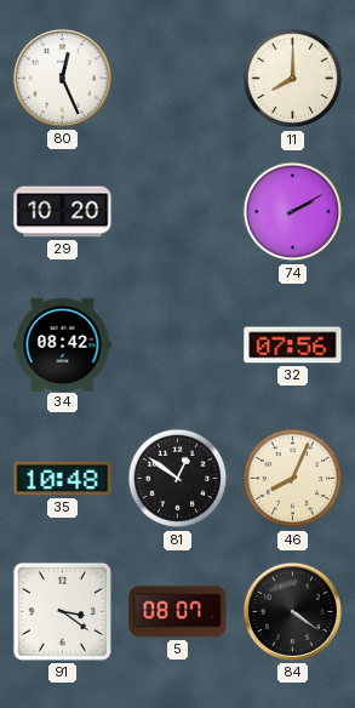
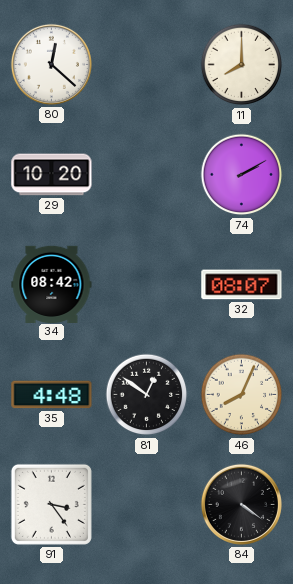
80: 12:26 -> 12:22
32: 07:56 -> 08:07
35: 10:48 -> 4:48
91: 3:21 -> 3:24
5: 08:07 -> none
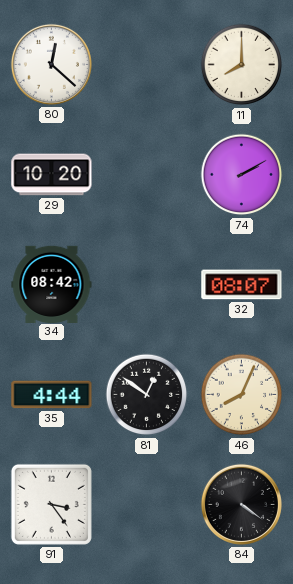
35: 4:48 -> 4:44
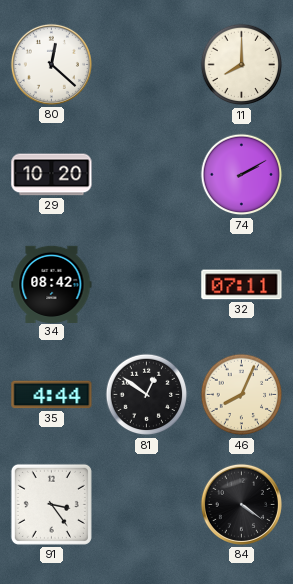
32: 08:07 -> 07:11
